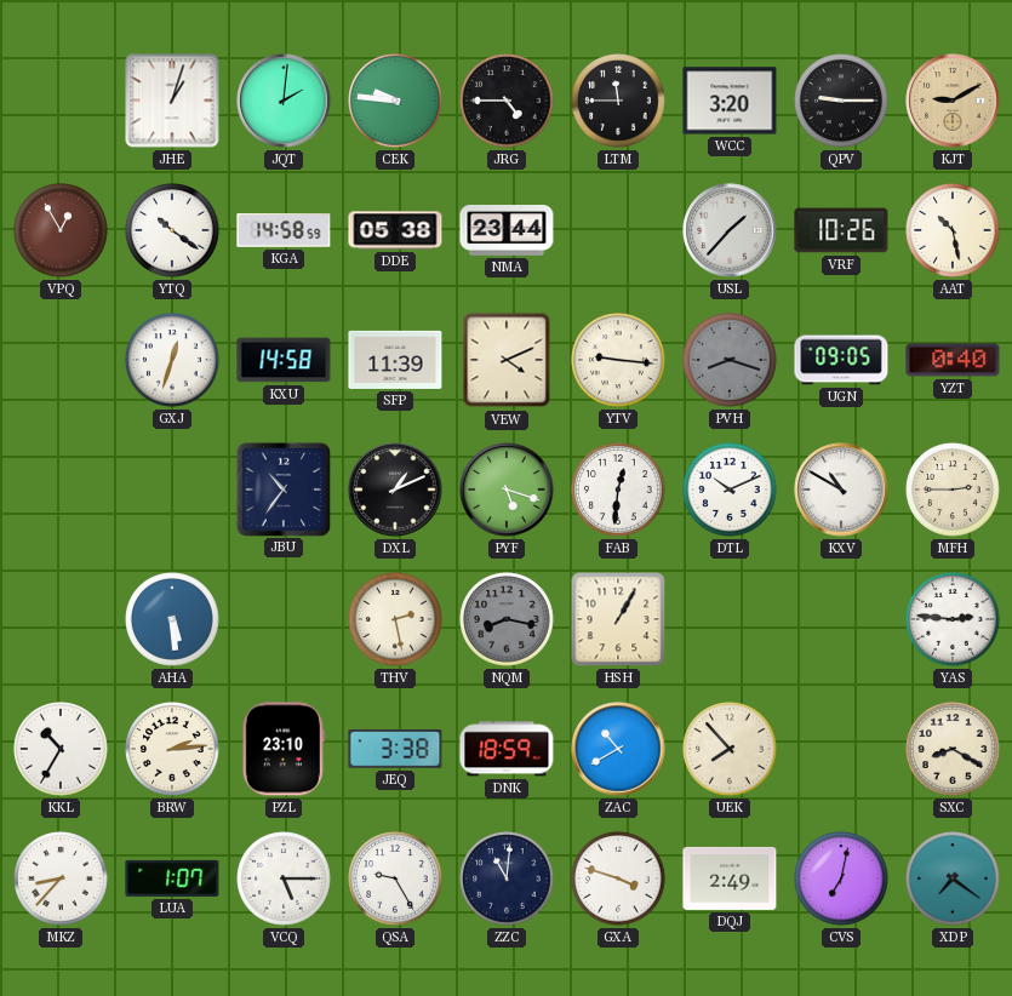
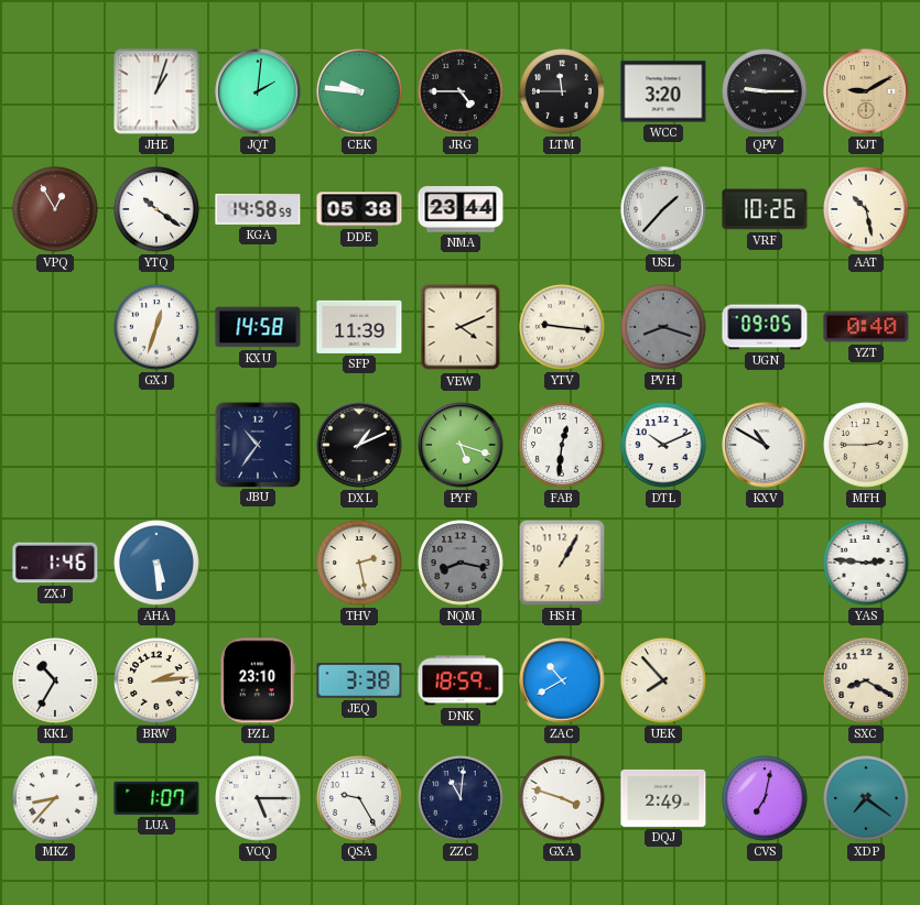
ZXJ: none -> 1:46
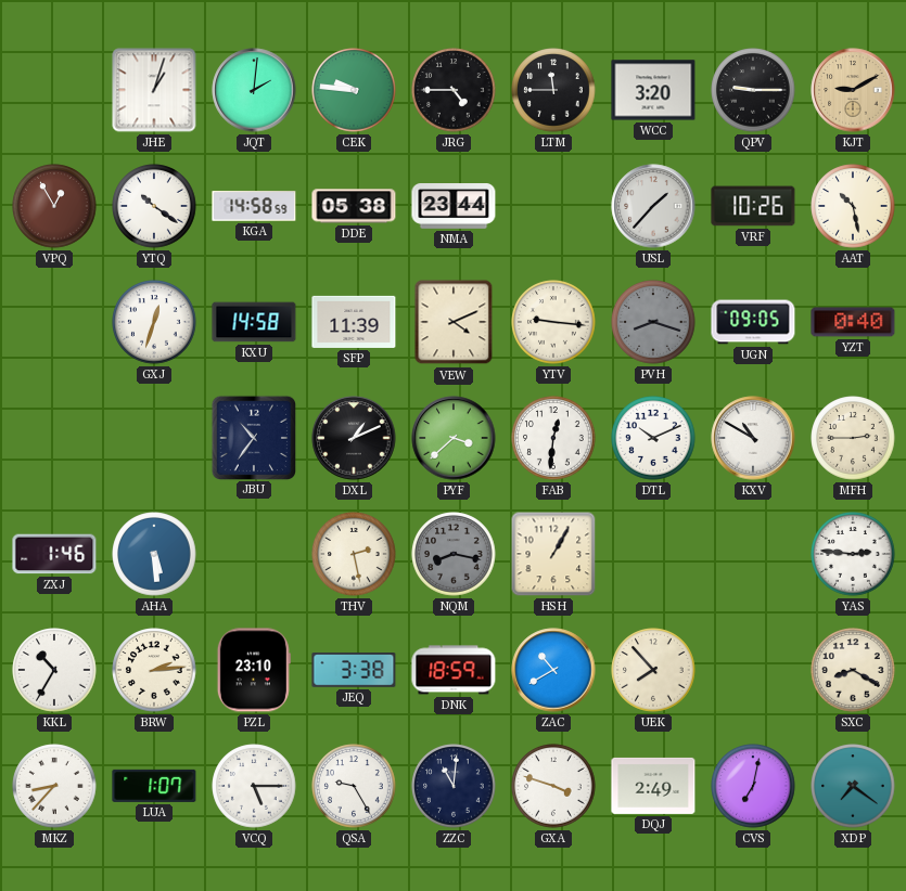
PYF: 5:18 -> 3:38
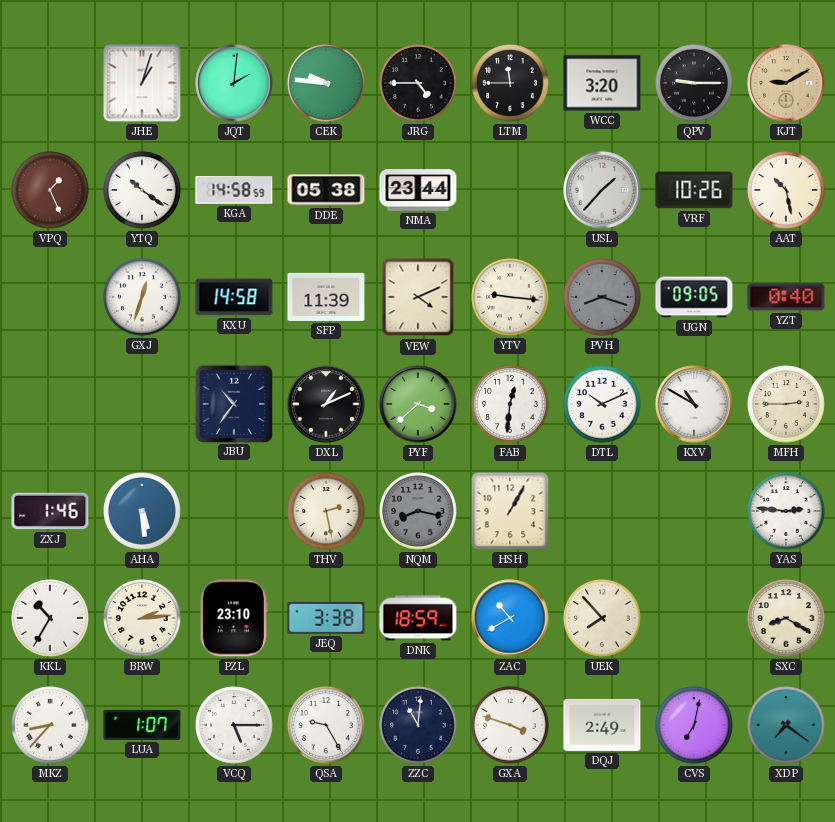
VPQ: 12:55 -> 1:26
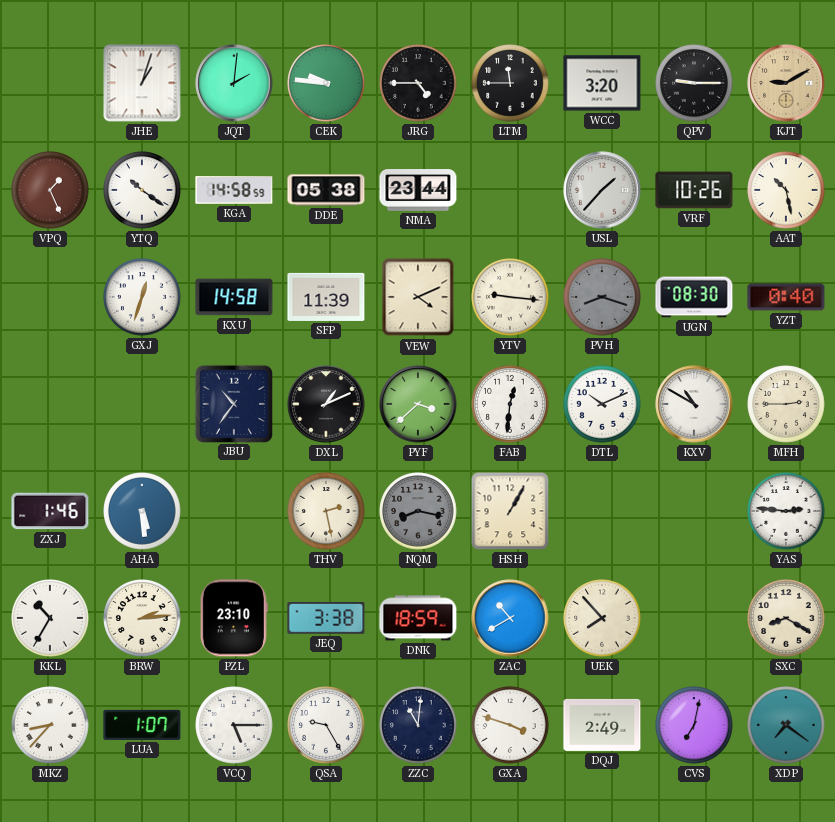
UGN: 09:05 -> 08:30
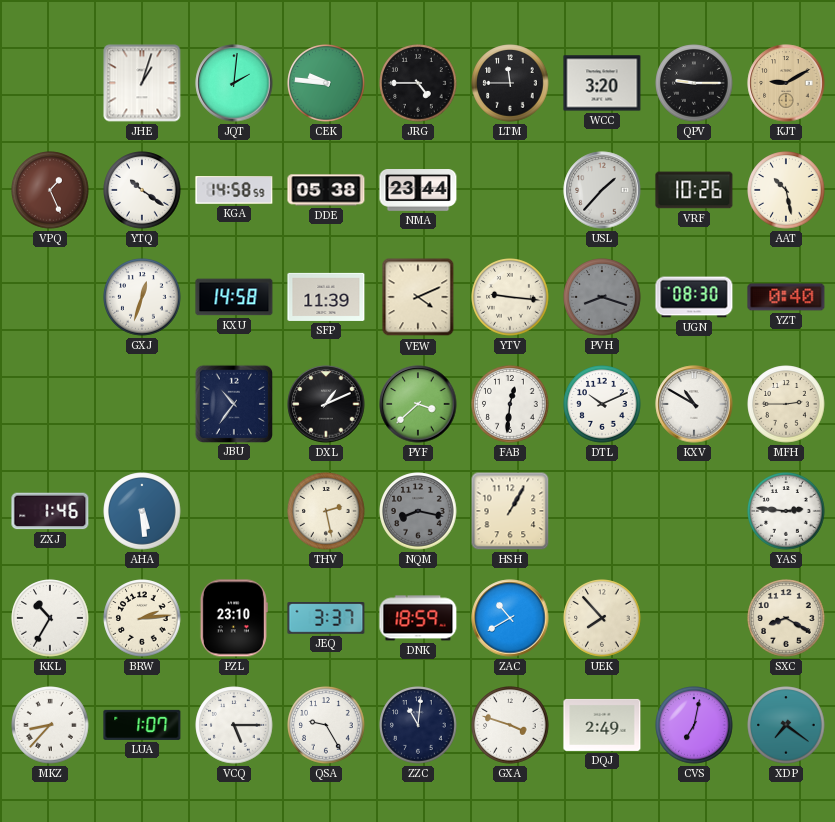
JEQ: 3:38 -> 3:37
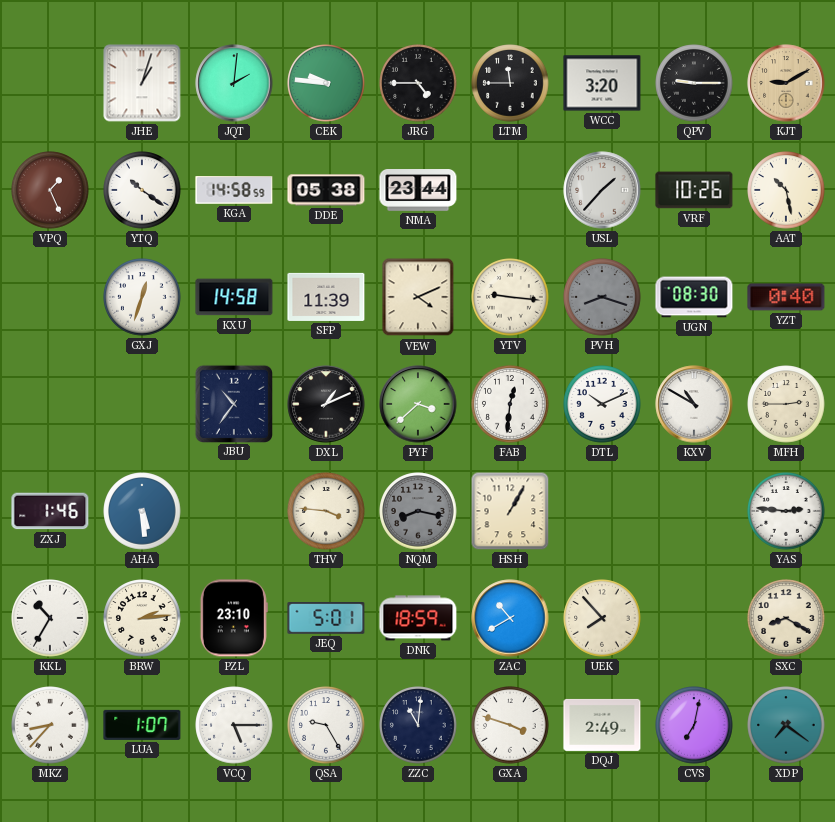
THV: 2:28 -> 3:46
JEQ: 3:37 -> 5:01
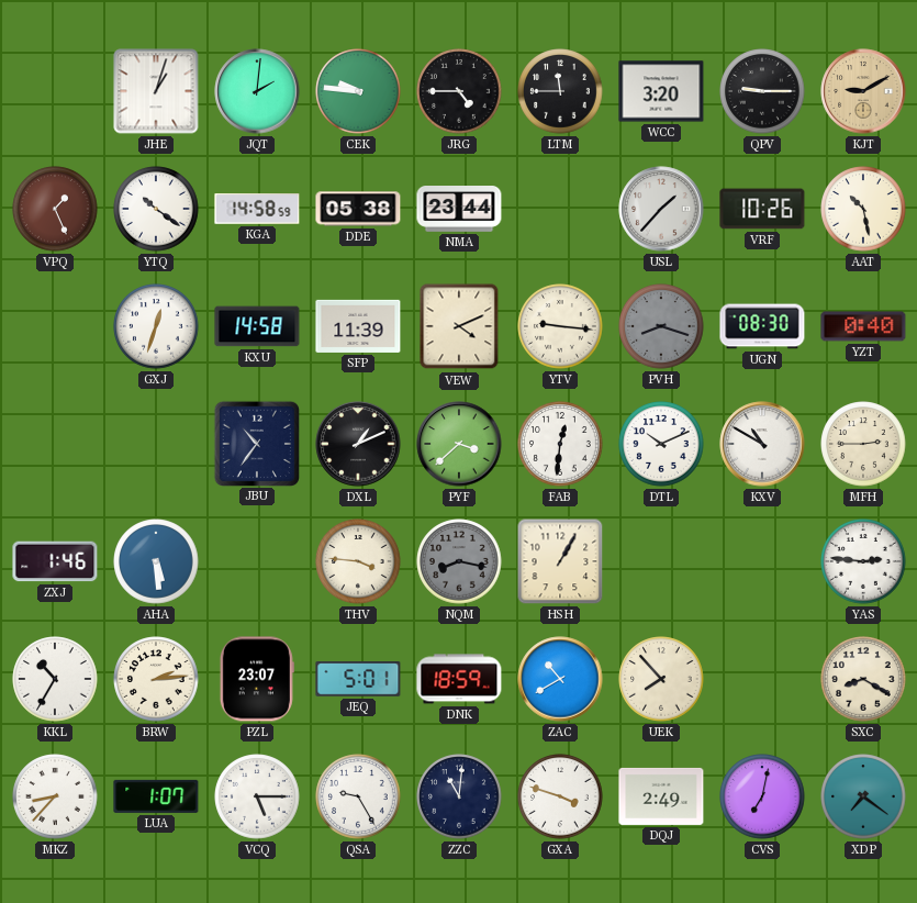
PZL: 23:10 -> 23:07
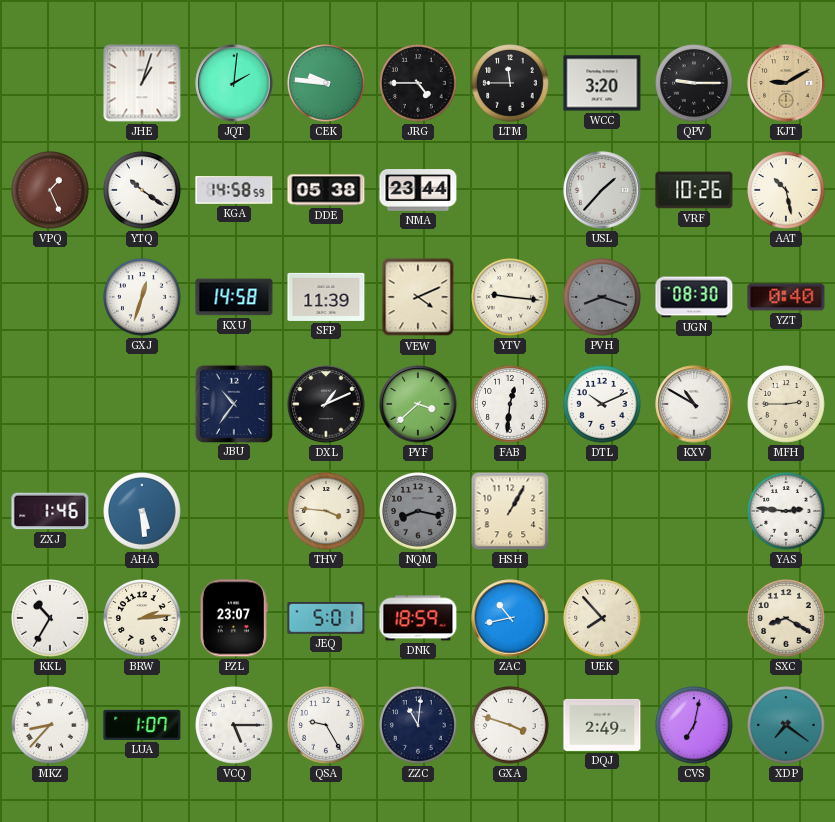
ZAC: 10:40 -> 10:43
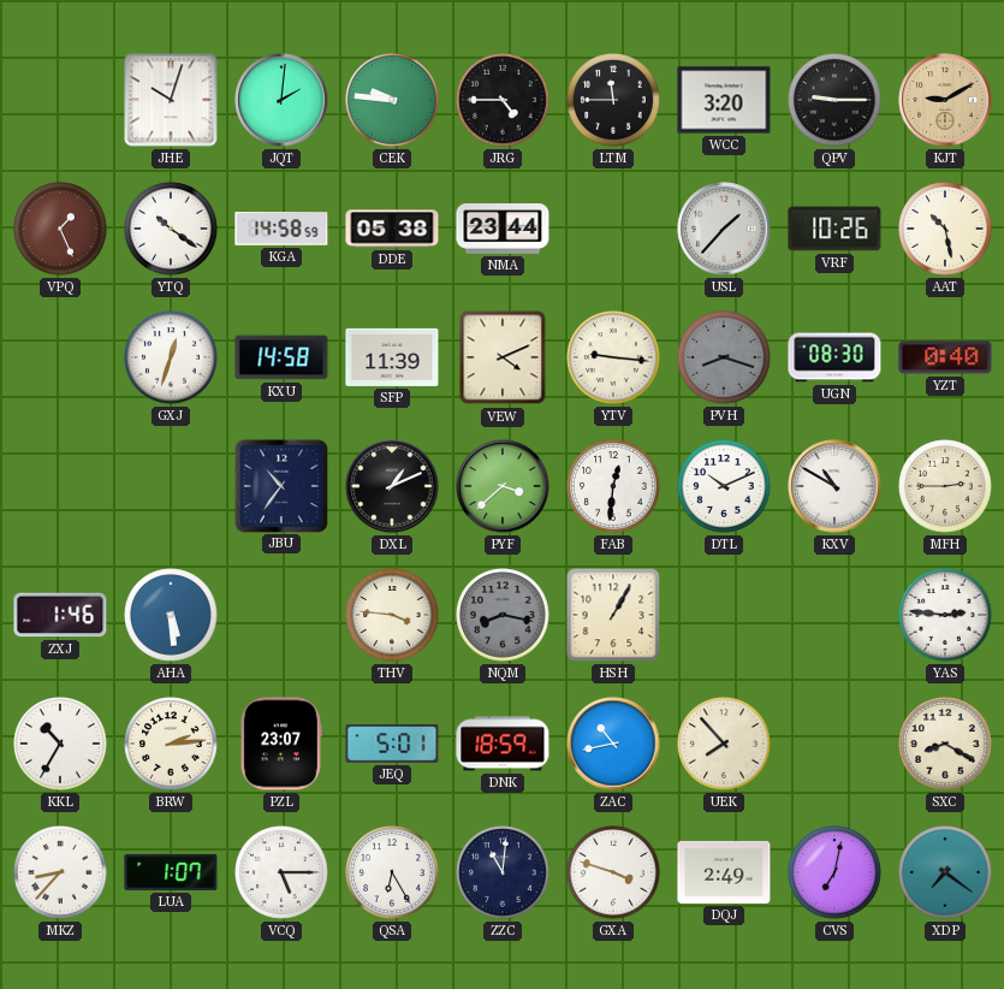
JHE: 1:03 -> 10:03
QSA: 9:25 -> 6:25
